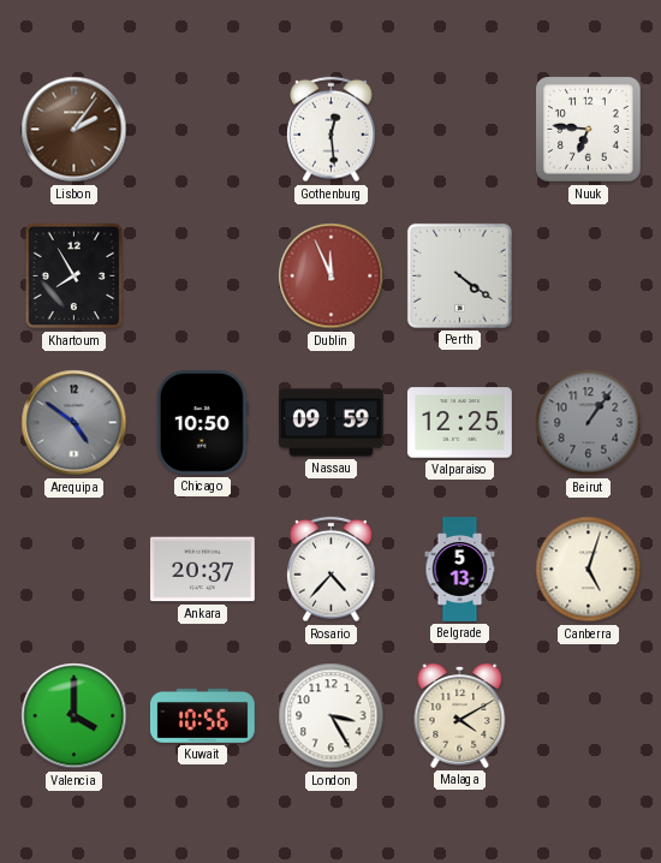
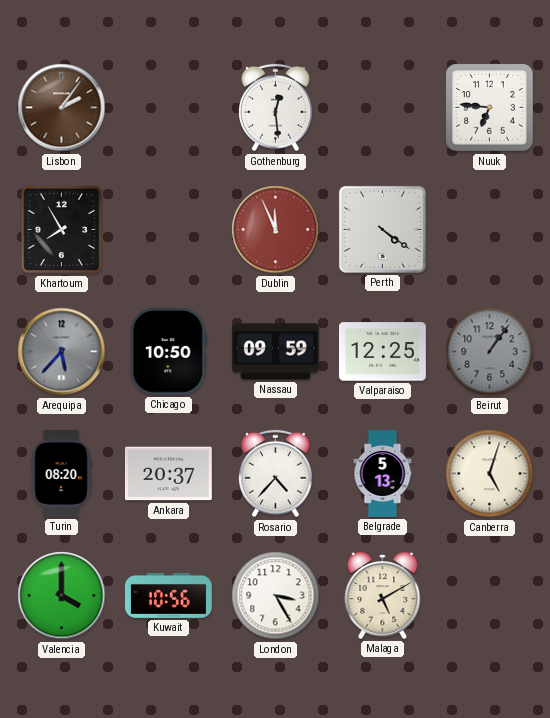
Arequipa: 4:51 -> 5:37
Turin: none -> 08:20
Malaga: 4:10 -> 5:10
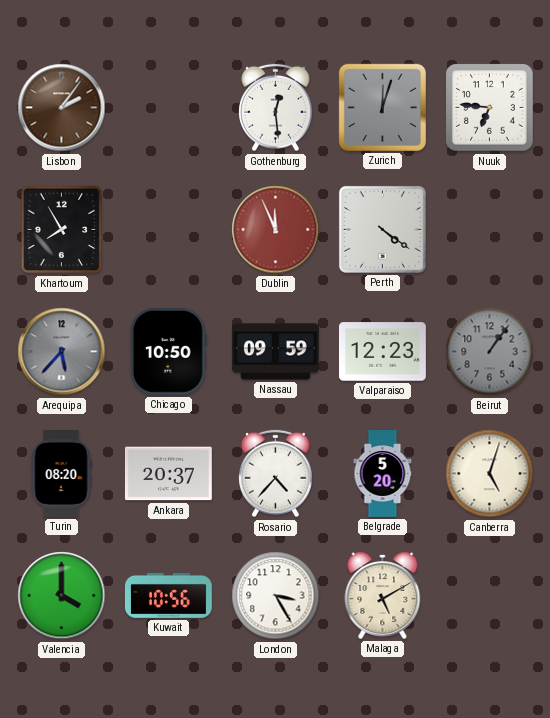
Zurich: none -> 12:03
Valparaiso: 12:25 -> 12:23
Belgrade: 5:13 -> 5:20
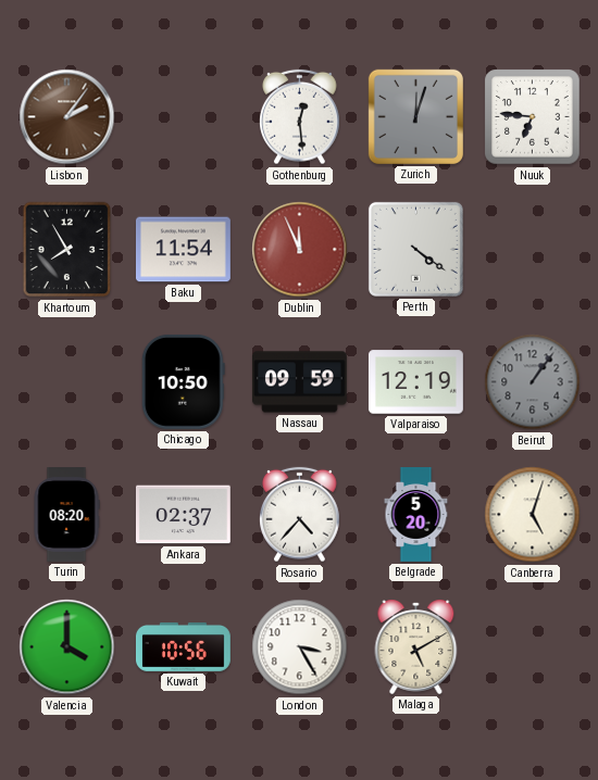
Baku: none -> 11:54
Arequipa: 5:37 -> none
Valparaiso: 12:23 -> 12:19
Ankara: 20:37 -> 02:37
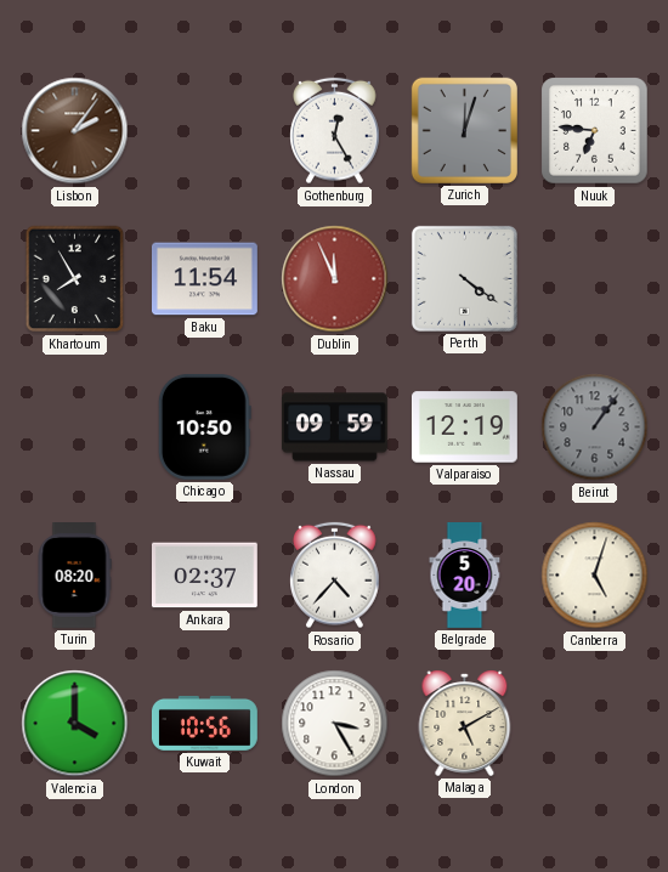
Gothenburg: 12:29 -> 12:25
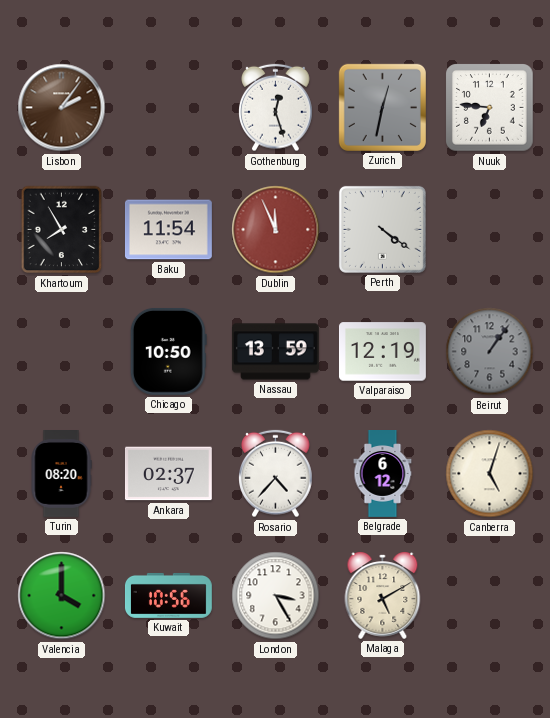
Gothenburg: 12:25 -> 12:27
Zurich: 12:03 -> 12:32
Nassau: 09:59 -> 13:59
Belgrade: 5:20 -> 6:12
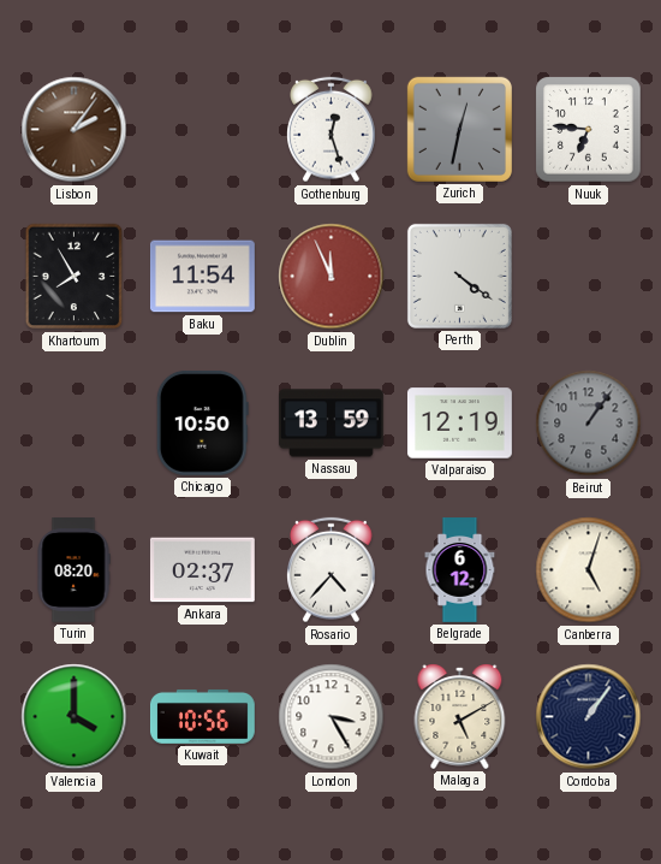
Cordoba: none -> 1:06
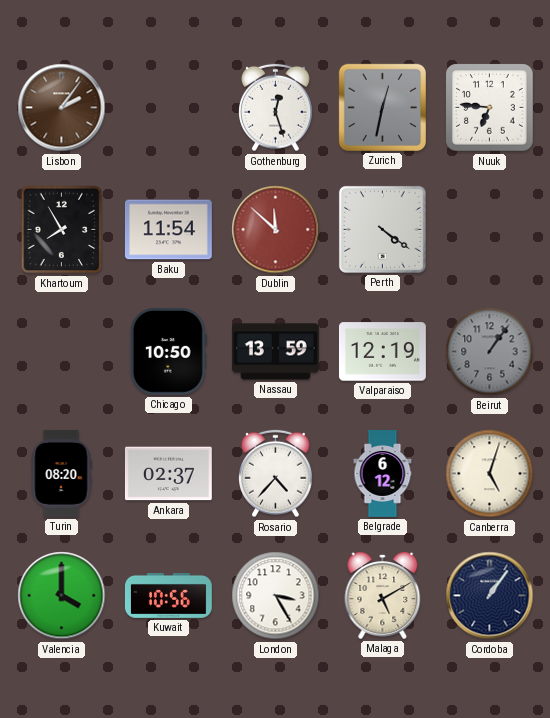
Dublin: 11:56 -> 11:52
